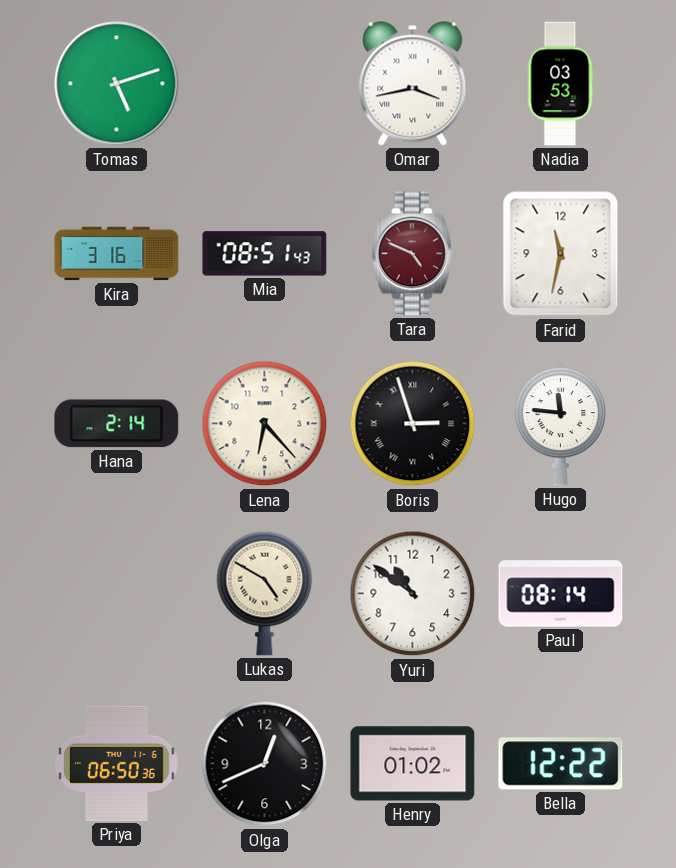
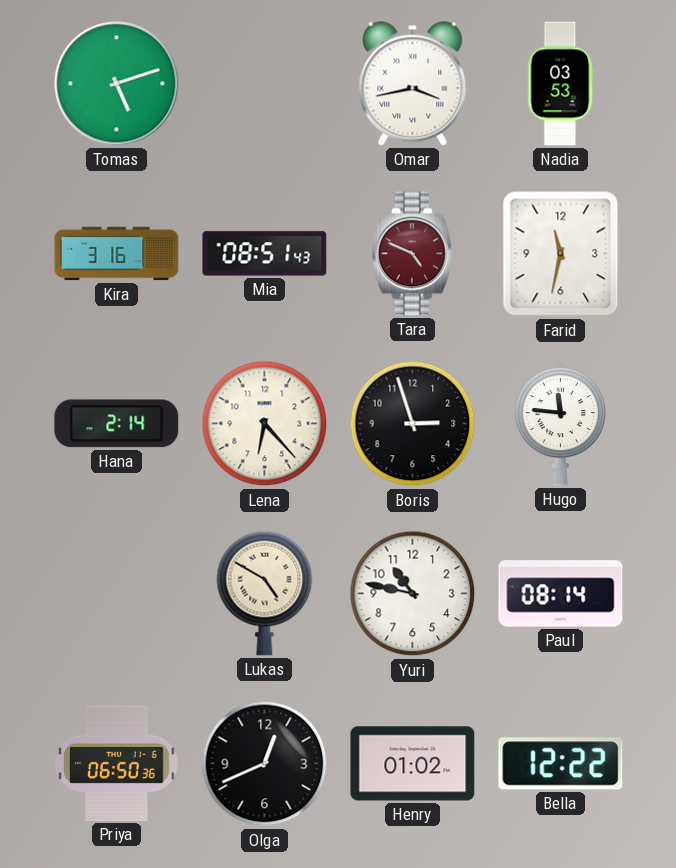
Boris numerals: Roman -> Arabic
Yuri: 10:51 -> 10:47
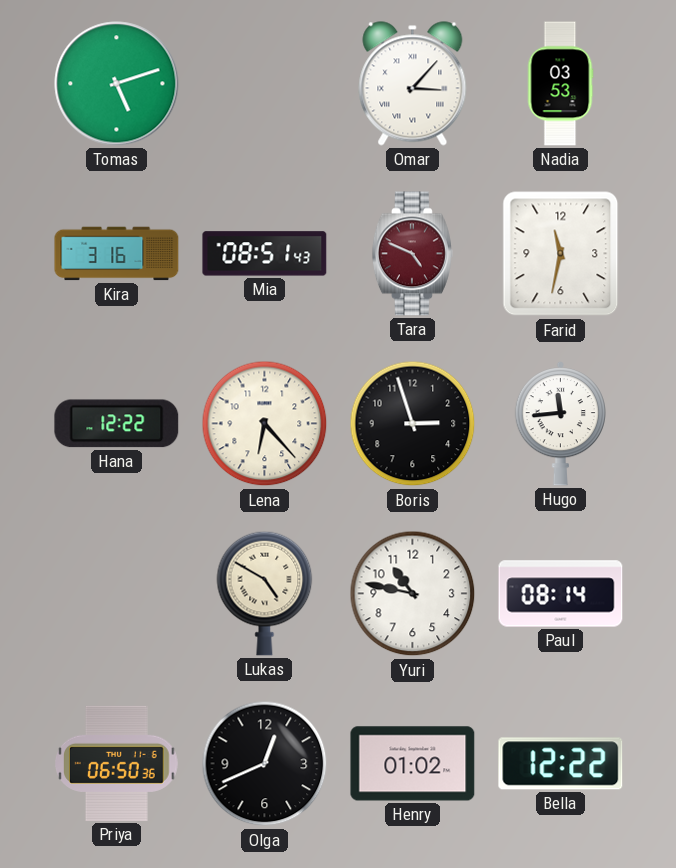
Omar: 3:43 -> 3:07
Hana: 2:14 -> 12:22
Hugo: 11:46 -> 11:44
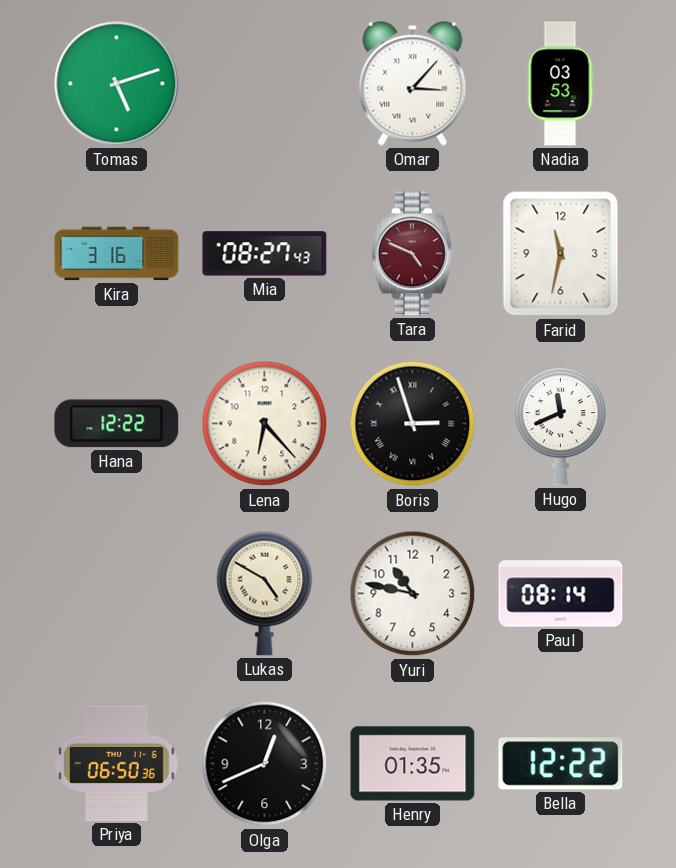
Mia: 08:51 -> 08:27
Boris numerals: Arabic -> Roman
Hugo: 11:44 -> 11:41
Henry: 01:02 -> 01:35
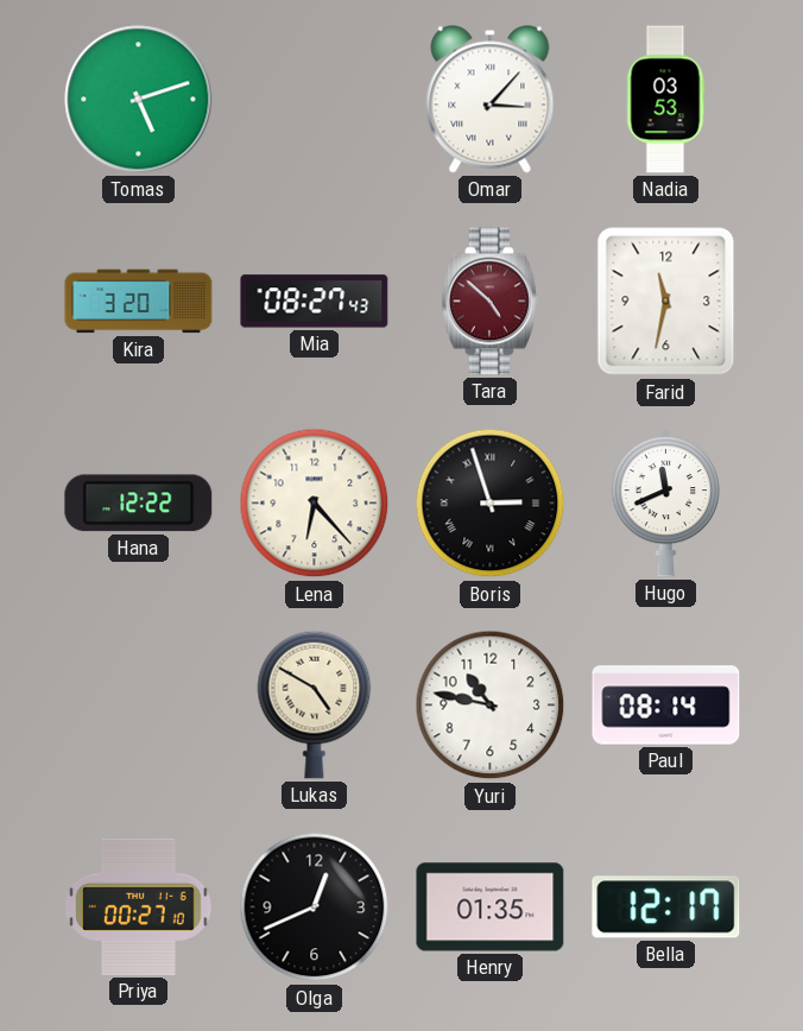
Kira: 3:16 -> 3:20
Tara: 4:49 -> 4:52
Priya: 06:50 -> 00:27
Bella: 12:22 -> 12:17
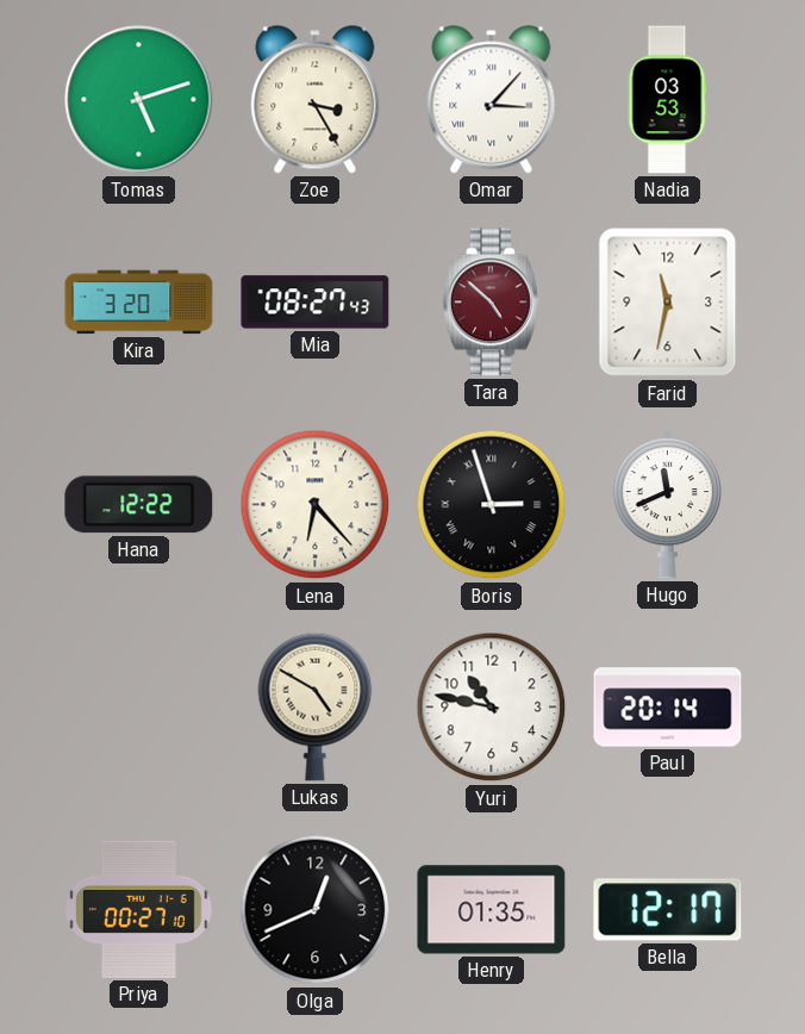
Zoe: none -> 3:25
Paul: 08:14 -> 20:14
